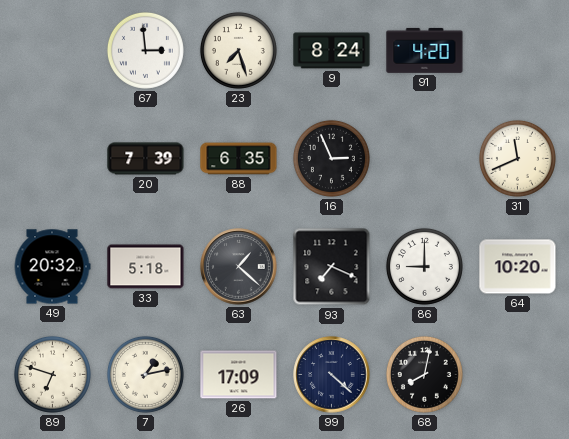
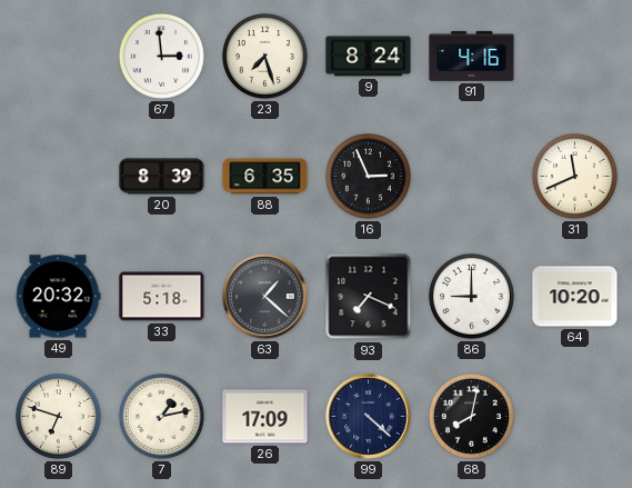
91: 4:20 -> 4:16
20: 7:39 -> 8:39
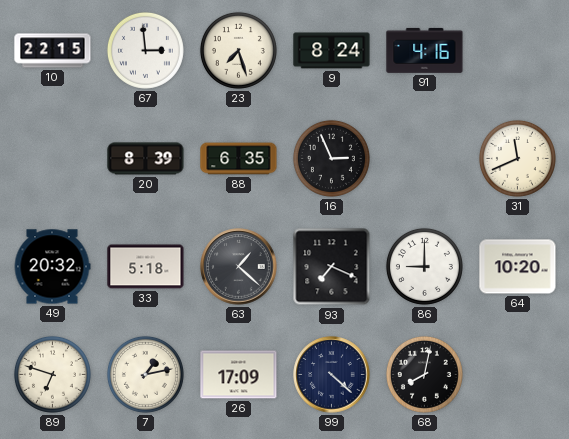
10: none -> 22:15
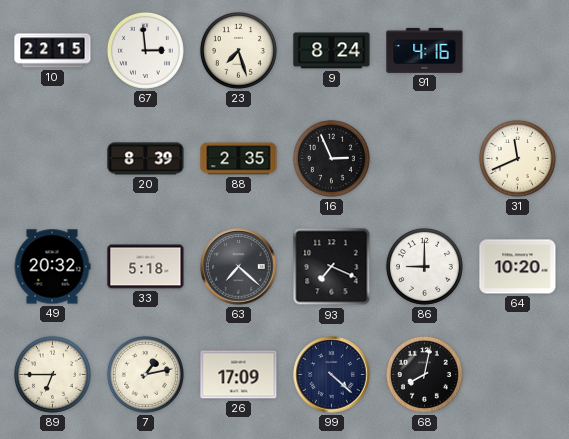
88: 6:35 -> 2:35
63: 1:22 -> 7:22
89: 6:48 -> 6:45
